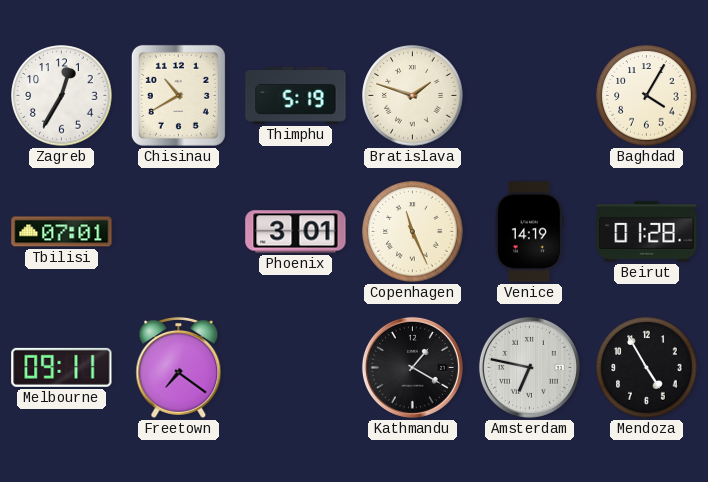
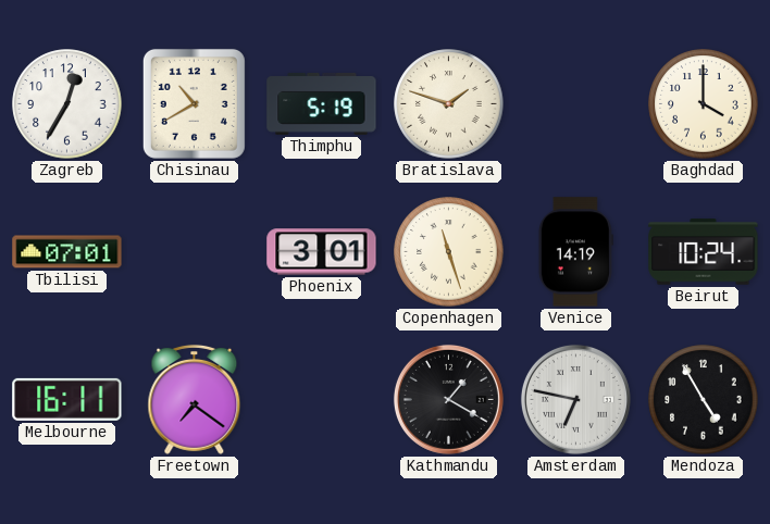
Baghdad: 4:05 -> 4:00
Copenhagen: 11:26 -> 11:27
Beirut: 01:28 -> 10:24
Melbourne: 09:11 -> 16:11
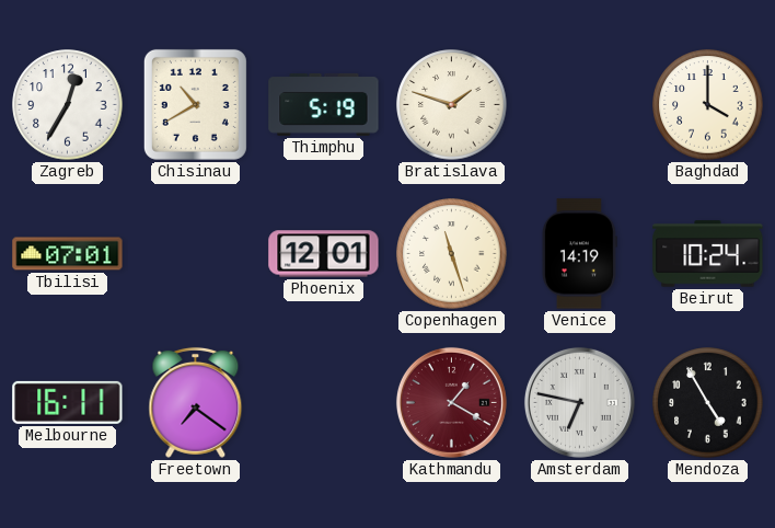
Phoenix: 3:01 -> 12:01
Kathmandu dial: black -> burgundy
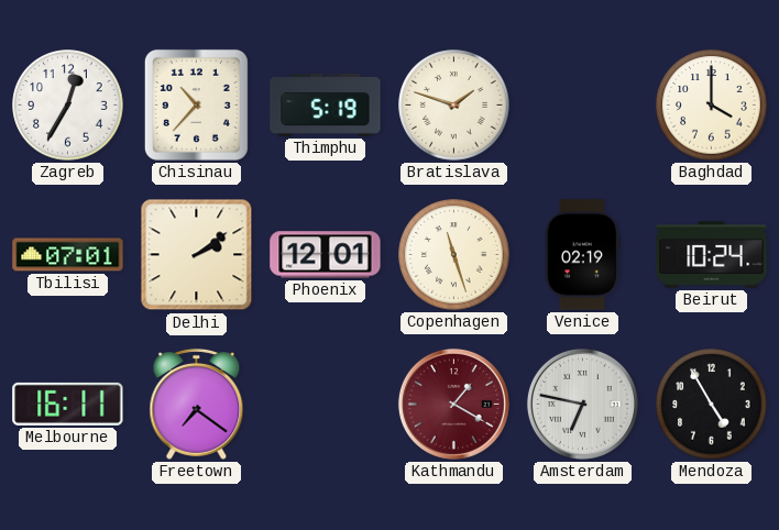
Chisinau: 10:40 -> 10:37
Delhi: none -> 2:09
Venice: 14:19 -> 02:19
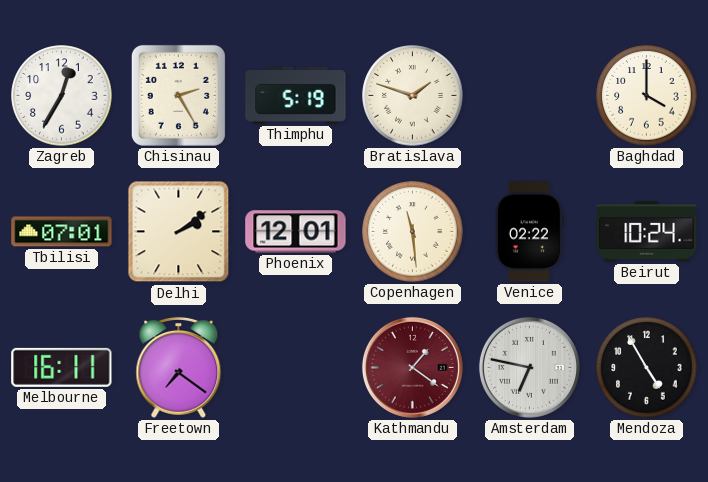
Chisinau: 10:37 -> 2:25
Copenhagen: 11:27 -> 11:29
Venice: 02:19 -> 02:22
Kathmandu: 1:20 -> 1:21
